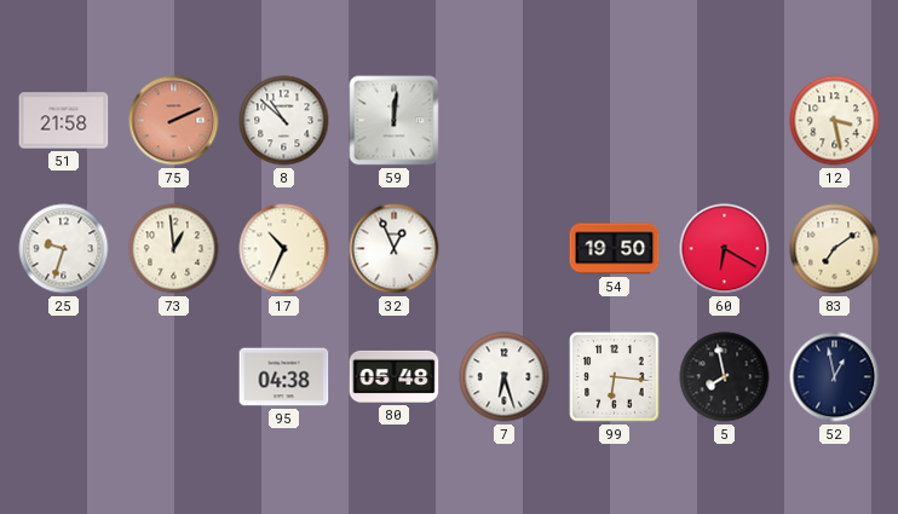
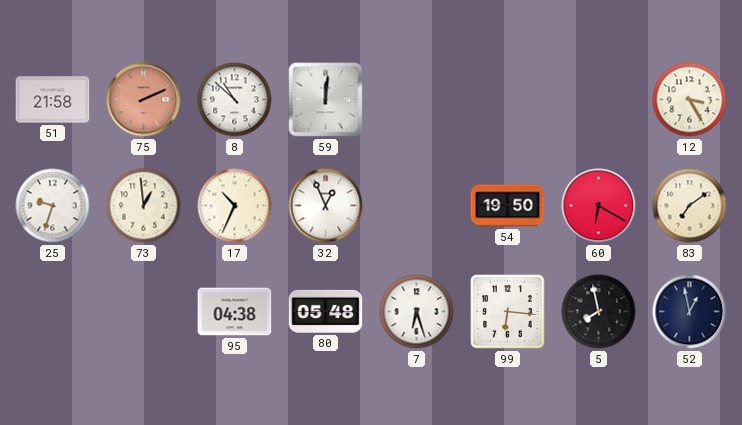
12: 3:28 -> 3:25
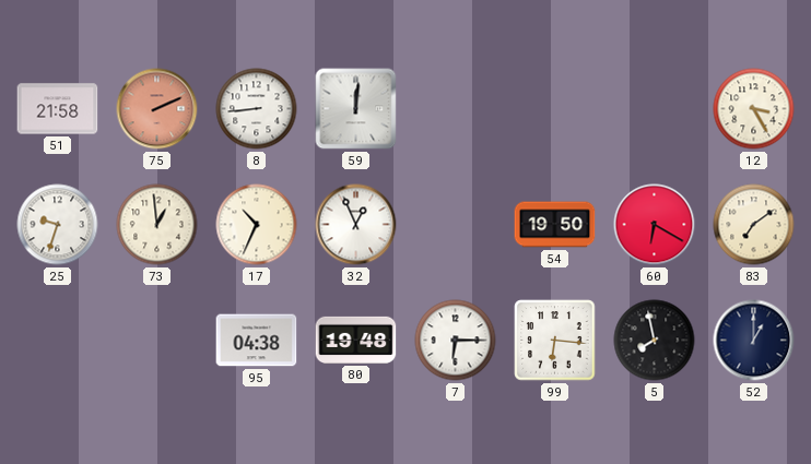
8: 10:52 -> 8:44
80: 05:48 -> 19:48
7: 6:27 -> 6:15
52: 12:58 -> 1:00
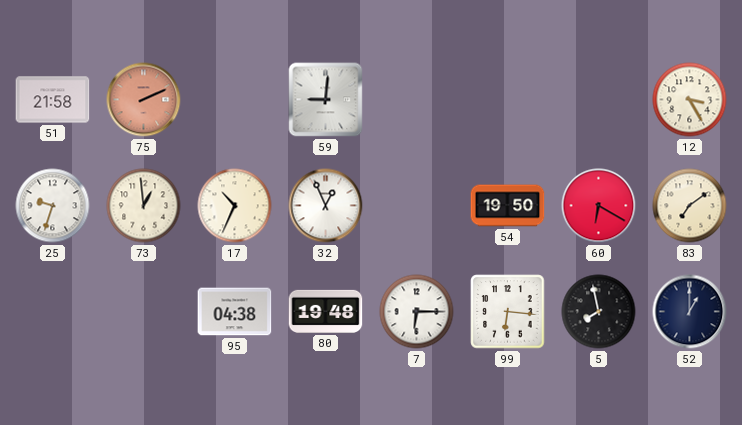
8: 8:44 -> none
59: 12:01 -> 9:01
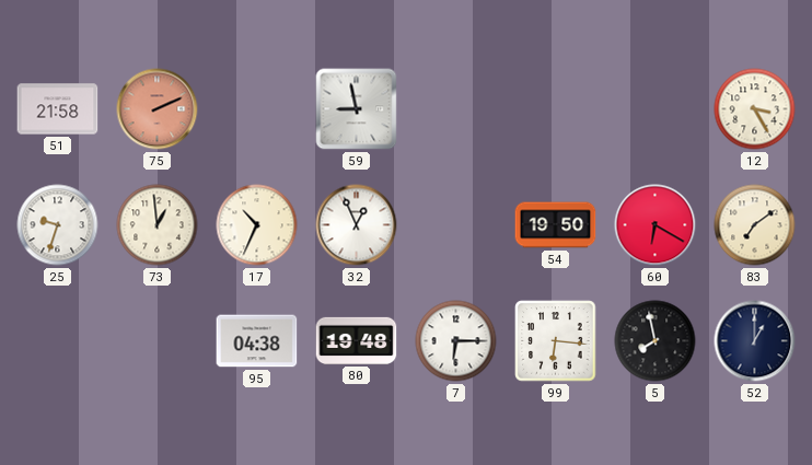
59: 9:01 -> 8:58
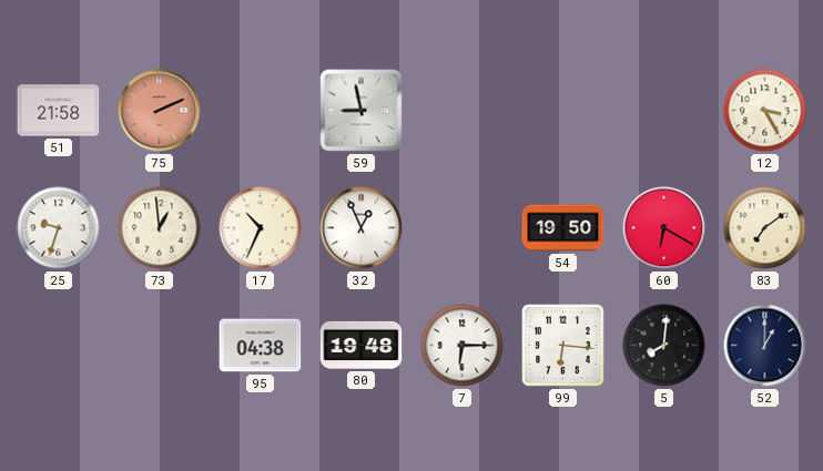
5: 7:58 -> 8:01
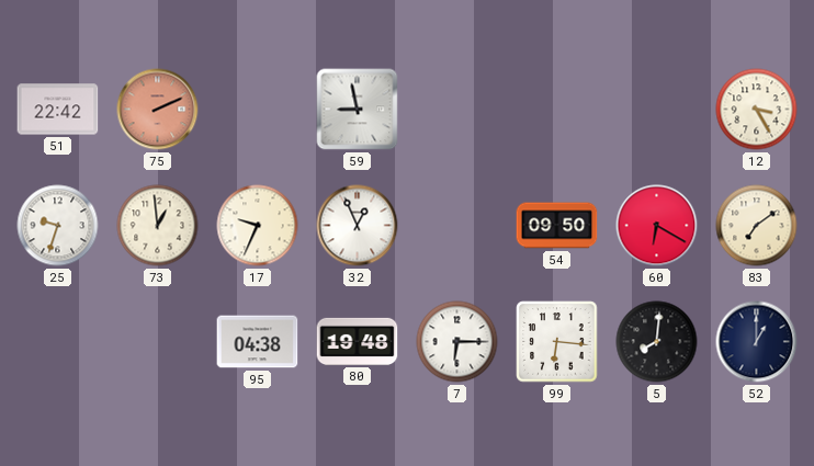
51: 21:58 -> 22:42
17: 10:34 -> 9:34
54: 19:50 -> 09:50
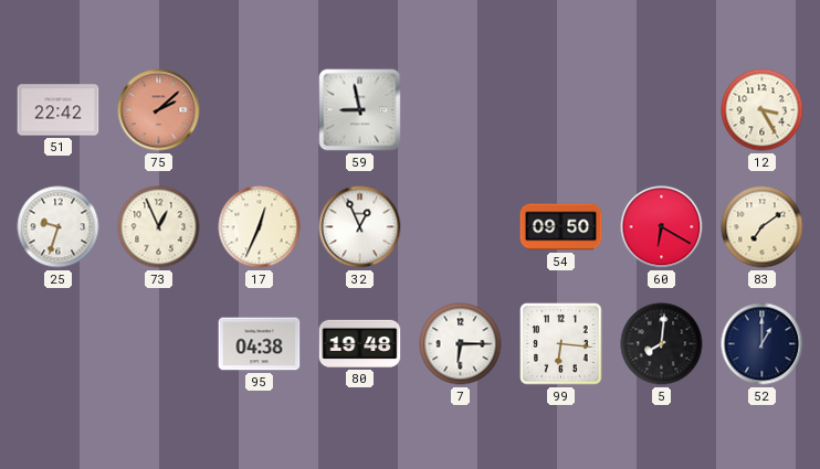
75: 2:11 -> 2:08
73: 12:59 -> 12:56
17: 9:34 -> 12:34
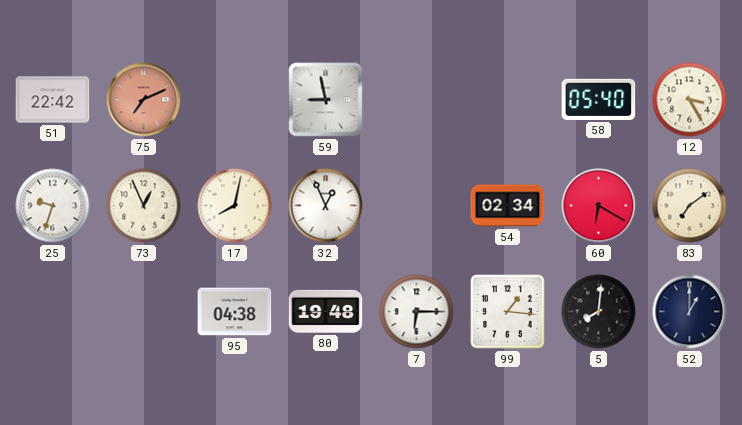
75: 2:08 -> 7:11
58: none -> 05:40
17: 12:34 -> 8:02
54: 09:50 -> 02:34
99: 6:16 -> 1:16
